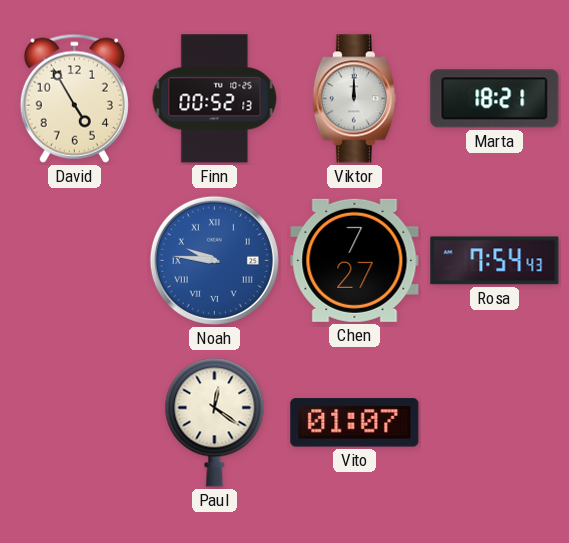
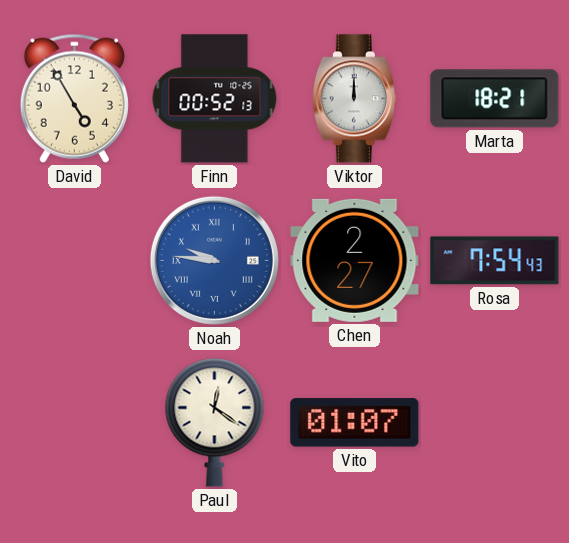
Chen: 7:27 -> 2:27
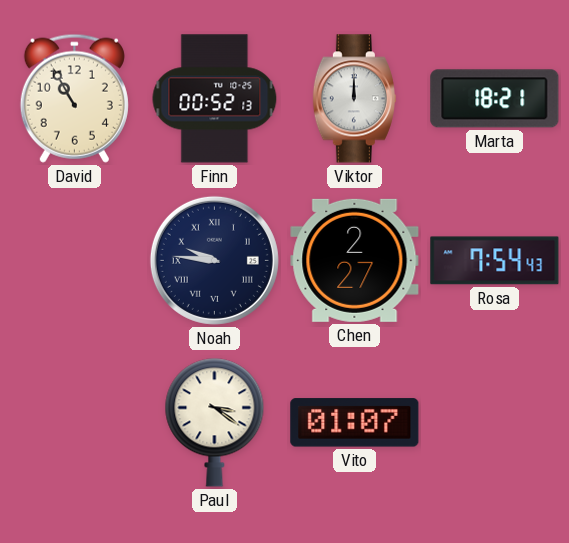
David: 4:55 -> 10:55
Noah dial: blue -> navy
Paul: 12:21 -> 3:21
